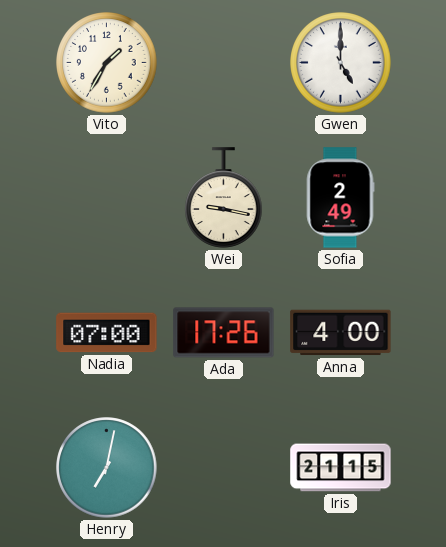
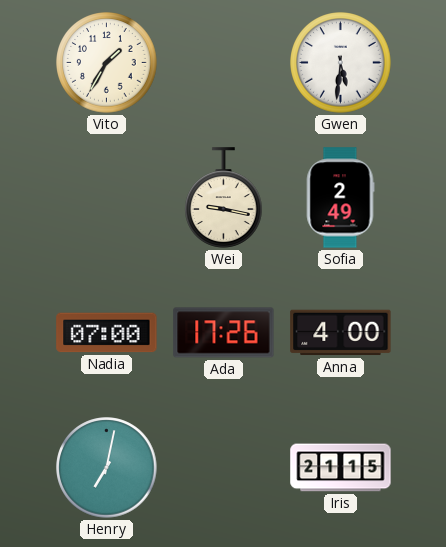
Gwen: 5:00 -> 5:31
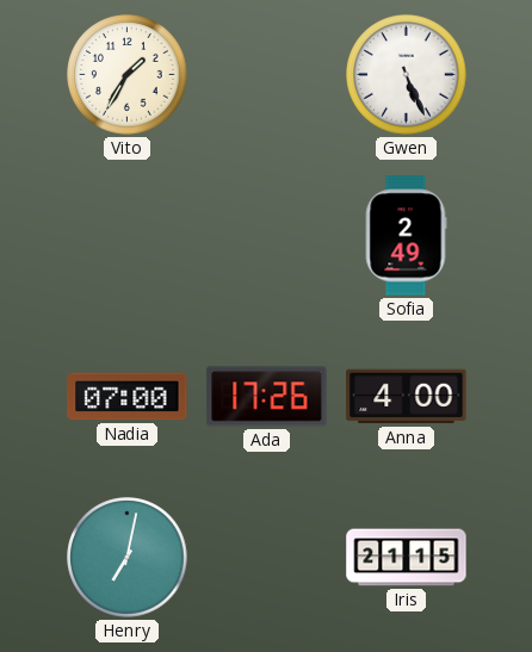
Gwen: 5:31 -> 5:26
Wei: 9:17 -> none
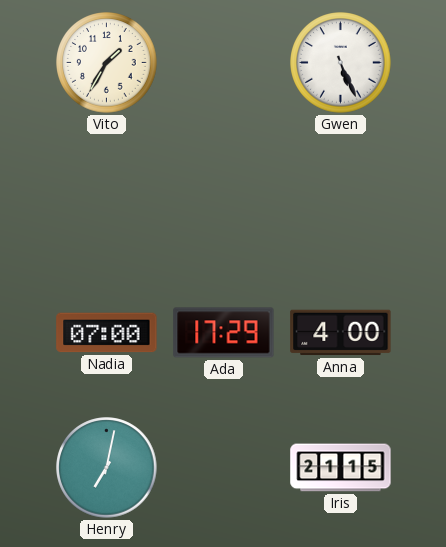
Sofia: 2:49 -> none
Ada: 17:26 -> 17:29
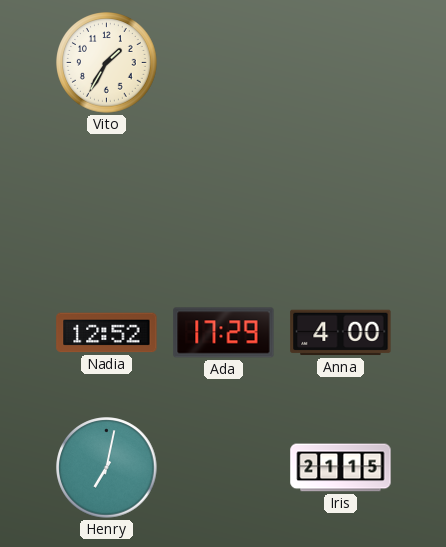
Gwen: 5:26 -> none
Nadia: 07:00 -> 12:52
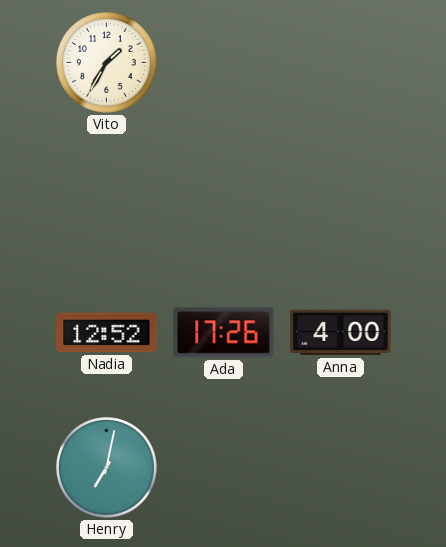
Ada: 17:29 -> 17:26
Iris: 21:15 -> none
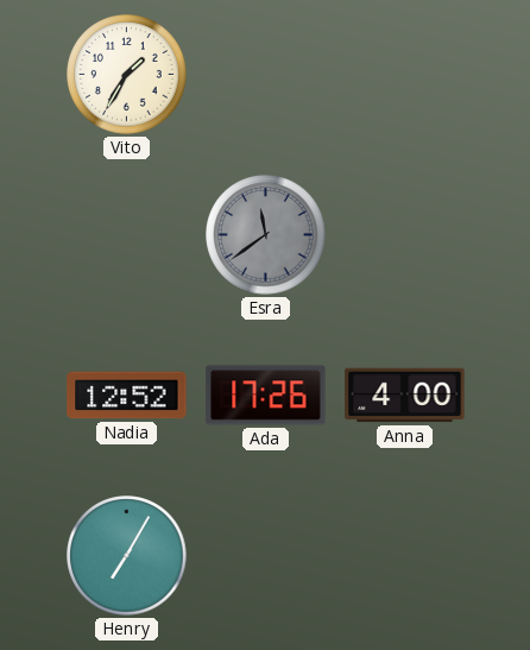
Esra: none -> 11:39
Henry: 7:02 -> 7:05
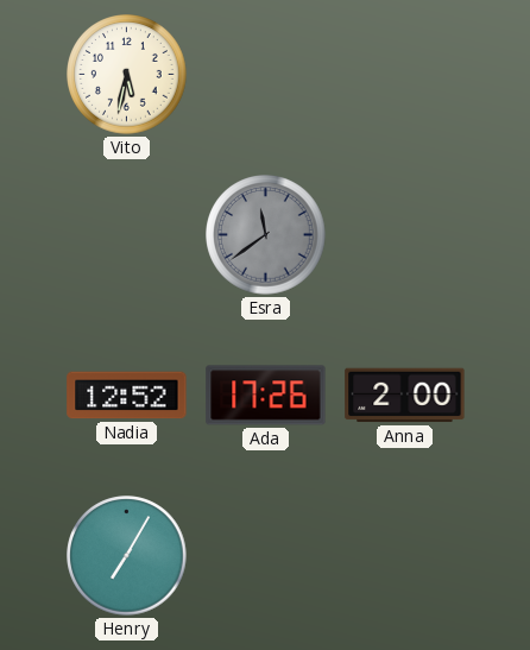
Vito: 1:35 -> 5:32
Anna: 4:00 -> 2:00
